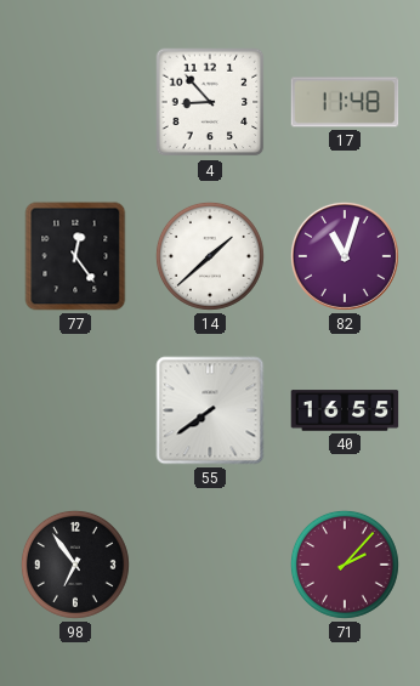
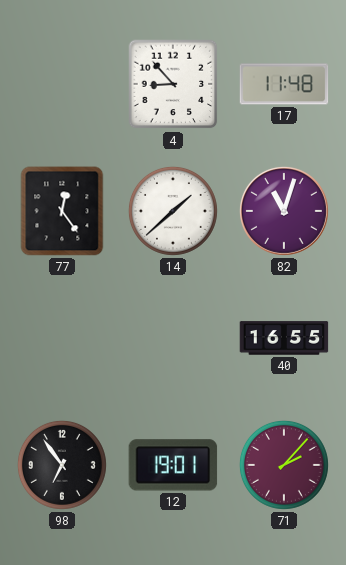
55: 7:39 -> none
12: none -> 19:01
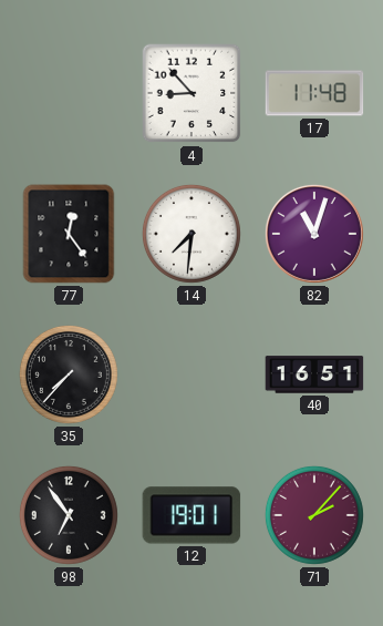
14: 1:38 -> 7:31
35: none -> 7:37
40: 16:55 -> 16:51
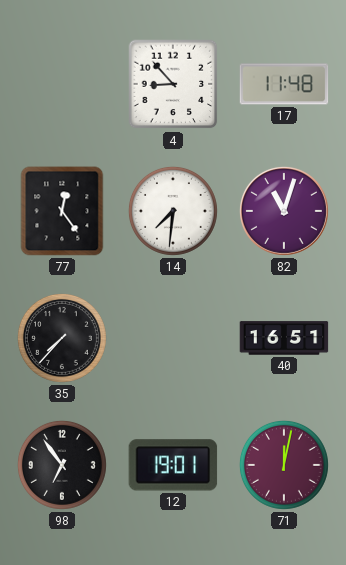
71: 2:07 -> 12:02
